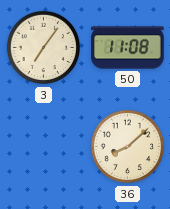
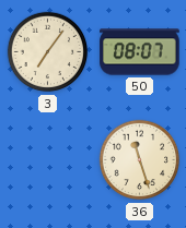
50: 11:08 -> 08:07
36: 8:08 -> 11:27
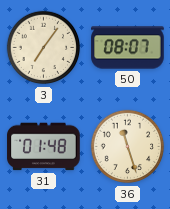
31: none -> 01:48
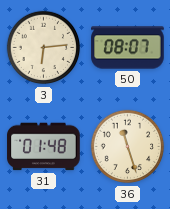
3: 7:06 -> 6:14
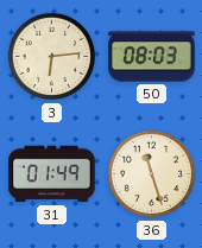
50: 08:07 -> 08:03
31: 01:48 -> 01:49
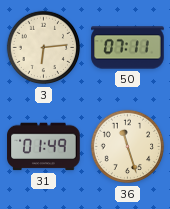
50: 08:03 -> 07:11
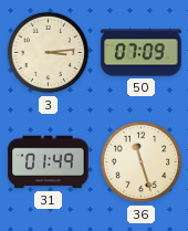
3: 6:14 -> 3:14
50: 07:11 -> 07:09
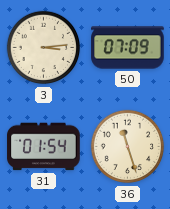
31: 01:49 -> 01:54
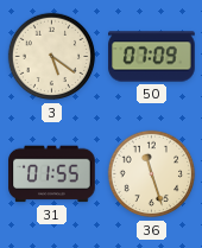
3: 3:14 -> 5:21
31: 01:54 -> 01:55
